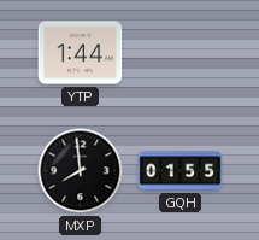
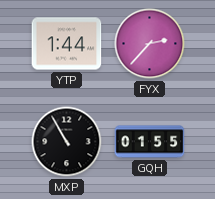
FYX: none -> 2:37
MXP: 7:59 -> 10:55
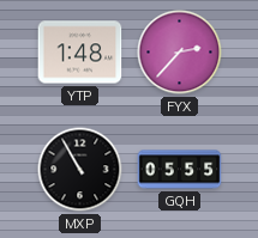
YTP: 1:44 -> 1:48
GQH: 01:55 -> 05:55
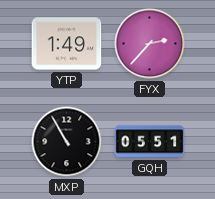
YTP: 1:48 -> 1:49
GQH: 05:55 -> 05:51
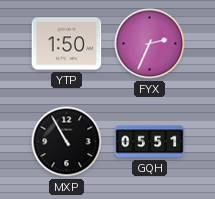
YTP: 1:49 -> 1:50
FYX: 2:37 -> 2:34
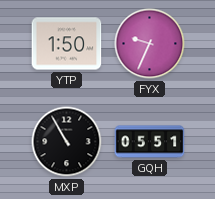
FYX: 2:34 -> 9:34
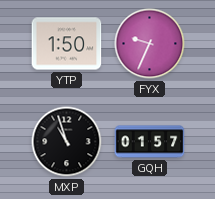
MXP: 10:55 -> 10:57
GQH: 05:51 -> 01:57
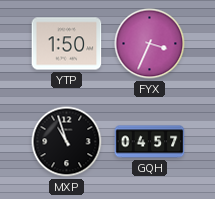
FYX: 9:34 -> 3:34
GQH: 01:57 -> 04:57
